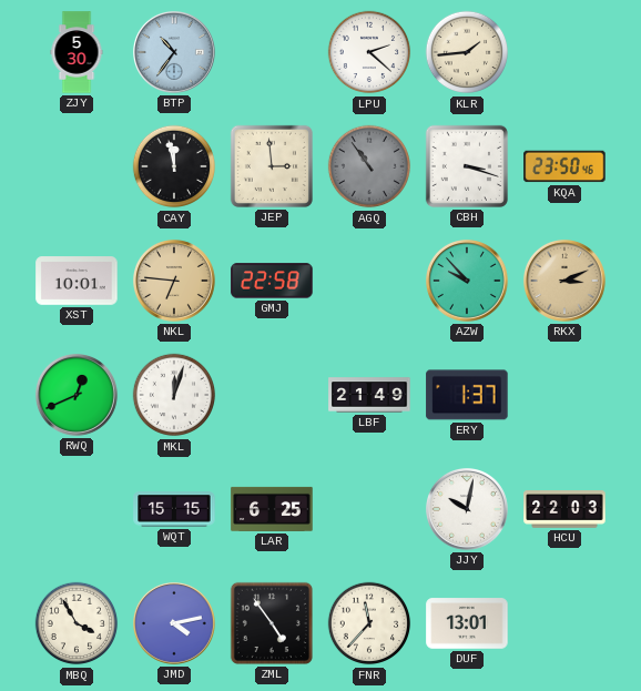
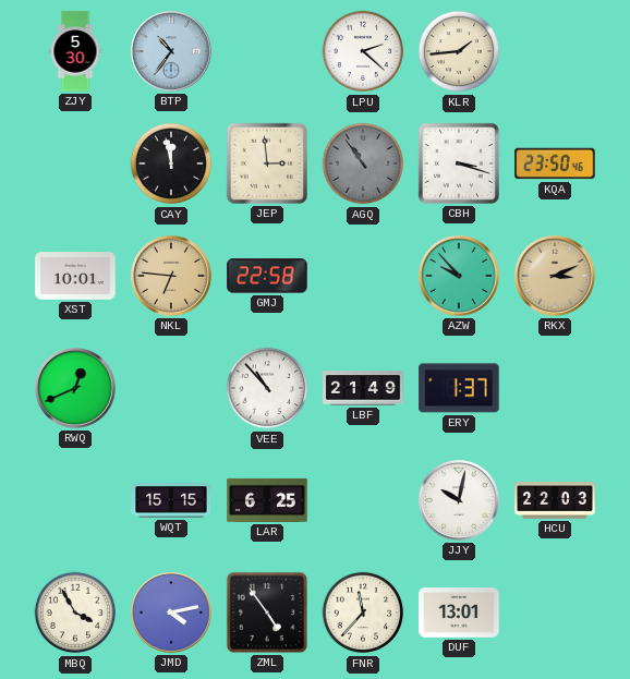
MKL: 12:03 -> none
VEE: none -> 10:53
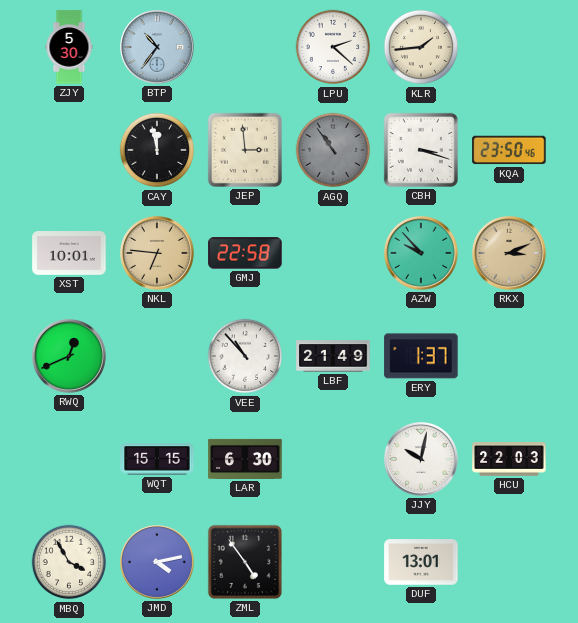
LAR: 6:25 -> 6:30
FNR: 11:37 -> none
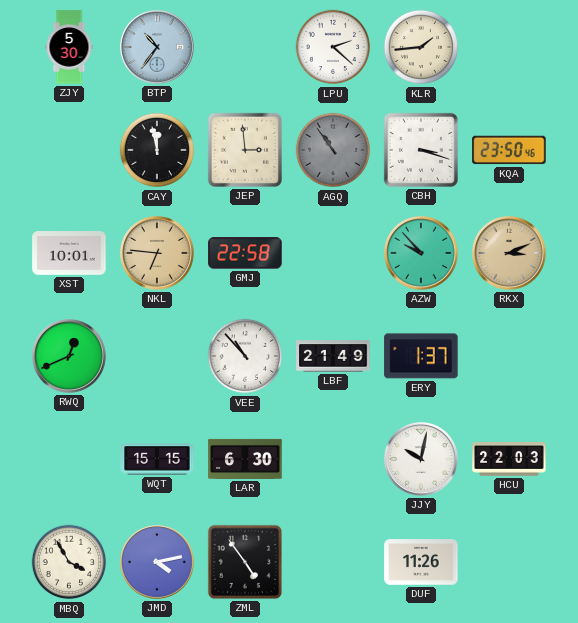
DUF: 13:01 -> 11:26
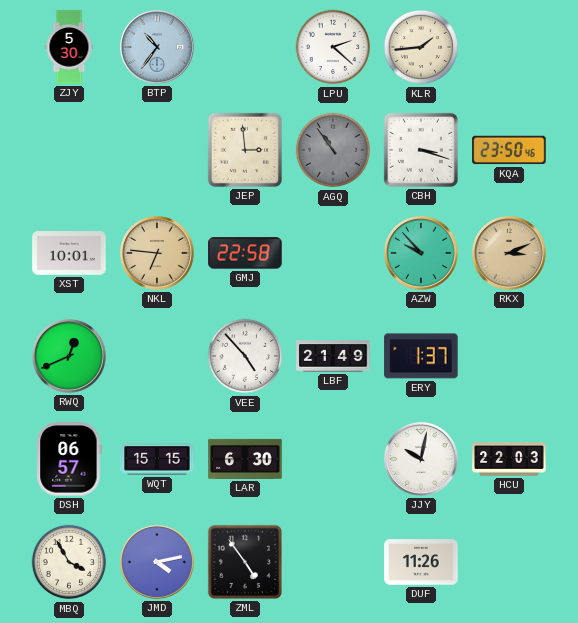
CAY: 11:58 -> none
VEE: 10:53 -> 4:53
DSH: none -> 06:57
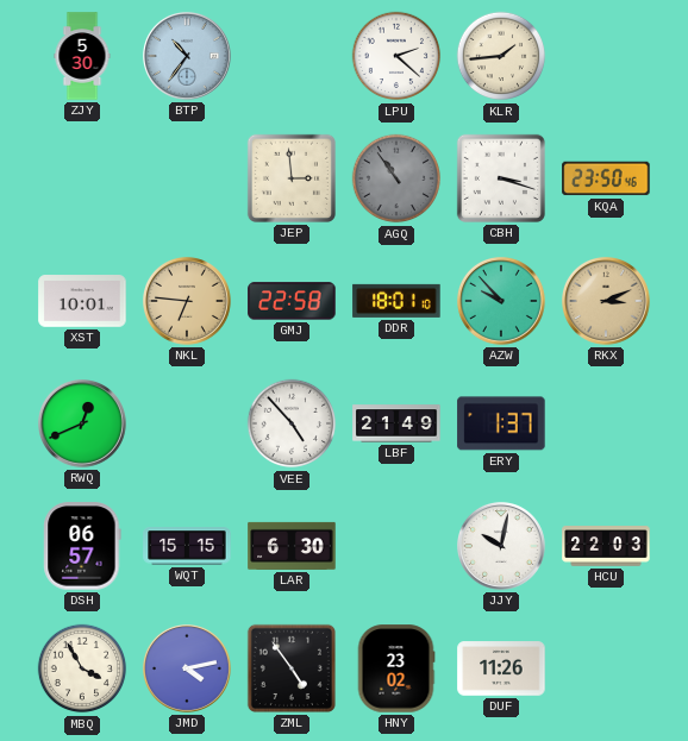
DDR: none -> 18:01
HNY: none -> 23:02
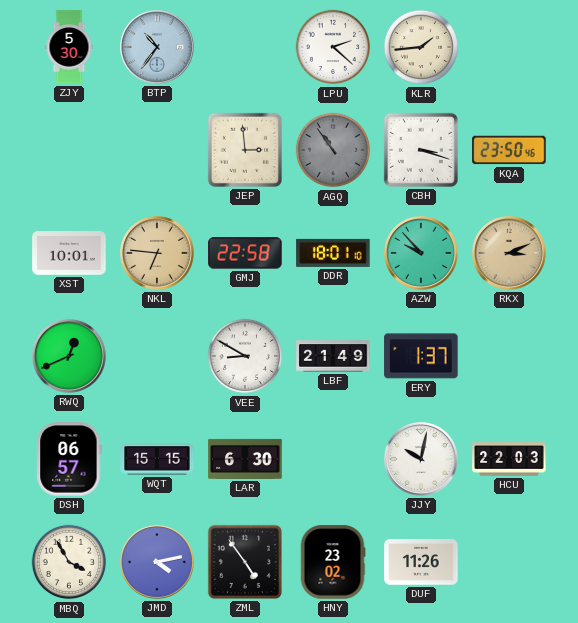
VEE: 4:53 -> 8:50
